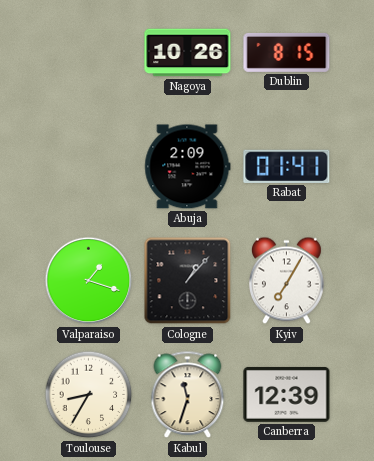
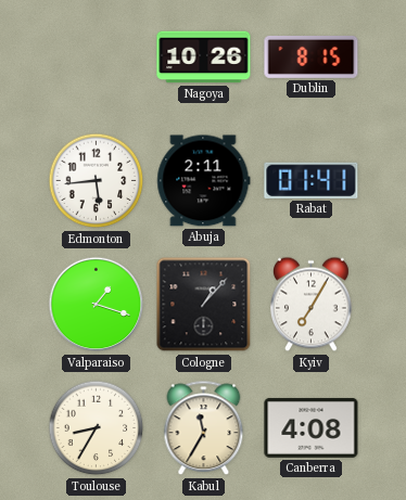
Edmonton: none -> 5:44
Abuja: 2:09 -> 2:11
Kabul: 11:33 -> 11:35
Canberra: 12:39 -> 4:08
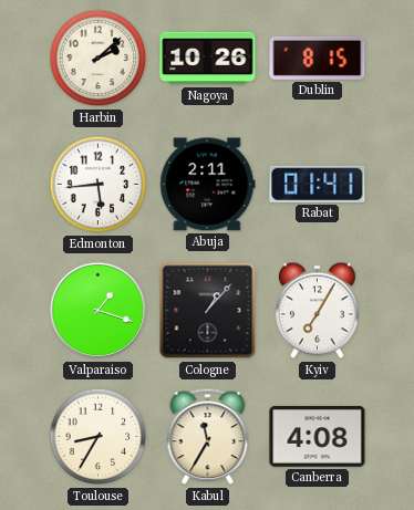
Harbin: none -> 2:08
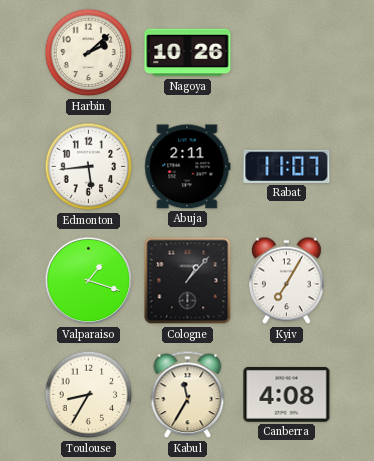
Dublin: 8:15 -> none
Rabat: 01:41 -> 11:07
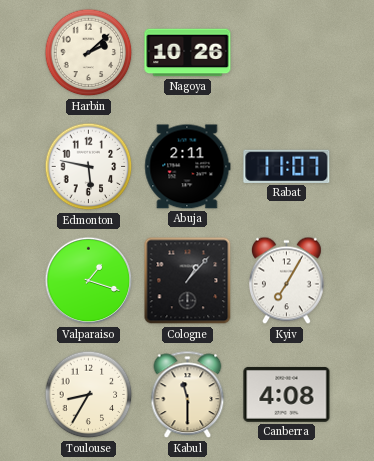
Edmonton: 5:44 -> 5:47
Kabul: 11:35 -> 11:30
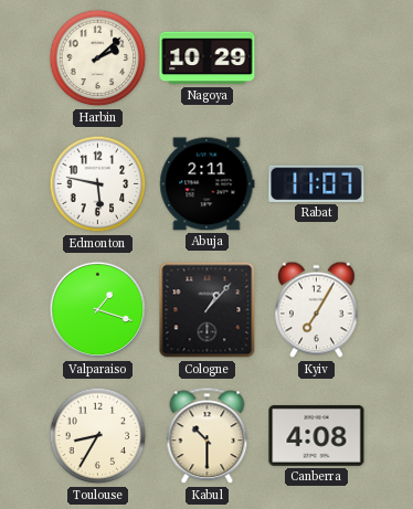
Nagoya: 10:26 -> 10:29
Kabul: 11:30 -> 10:30
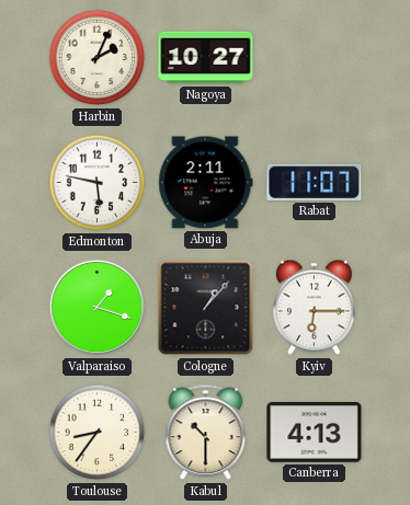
Harbin: 2:08 -> 2:04
Nagoya: 10:29 -> 10:27
Kyiv: 7:05 -> 6:15
Toulouse: 8:35 -> 8:36
Canberra: 4:08 -> 4:13
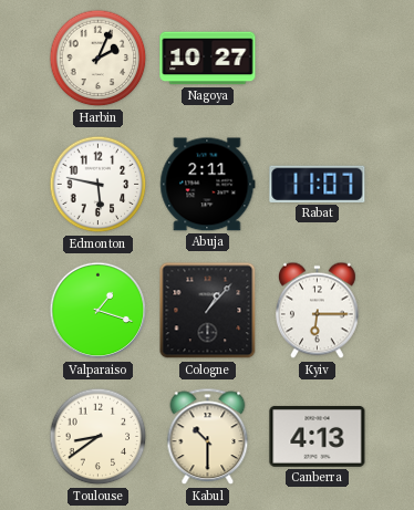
Toulouse: 8:36 -> 8:39
